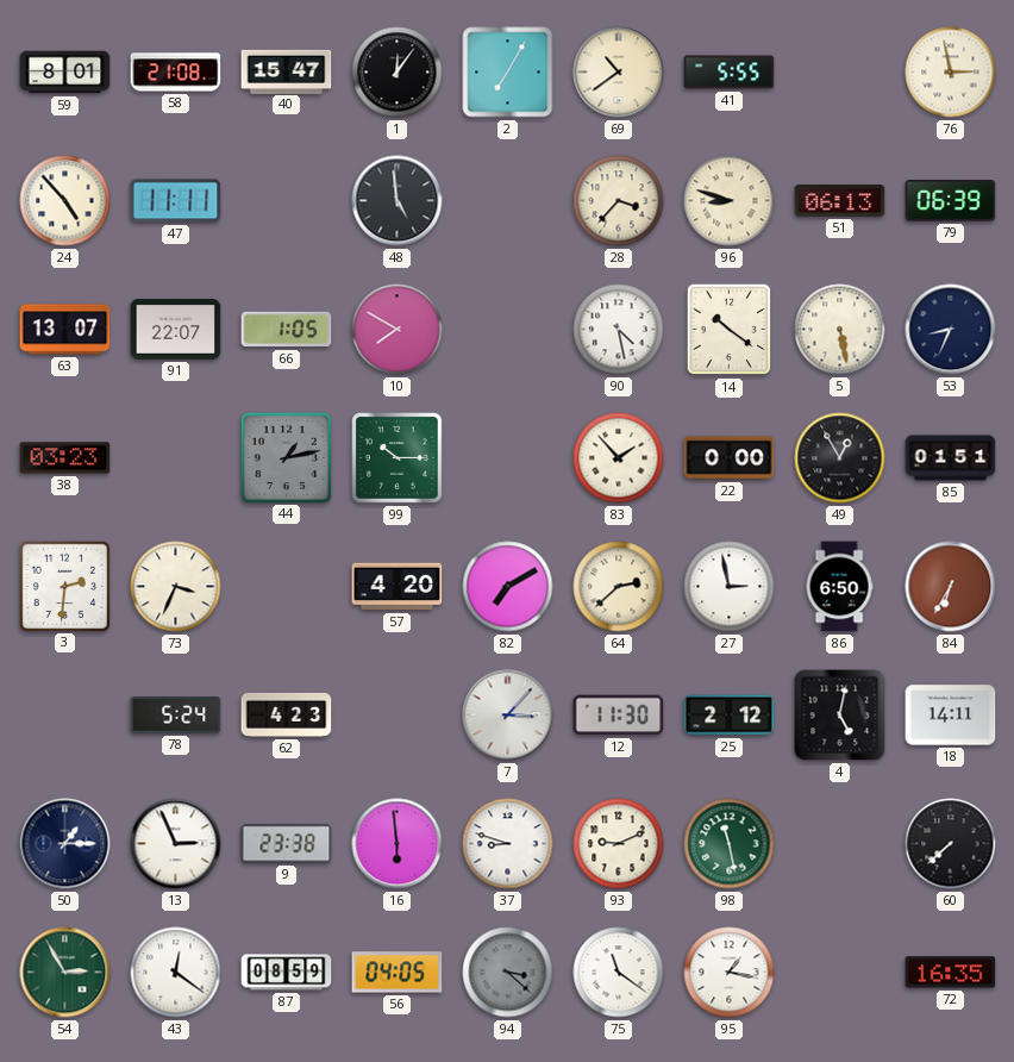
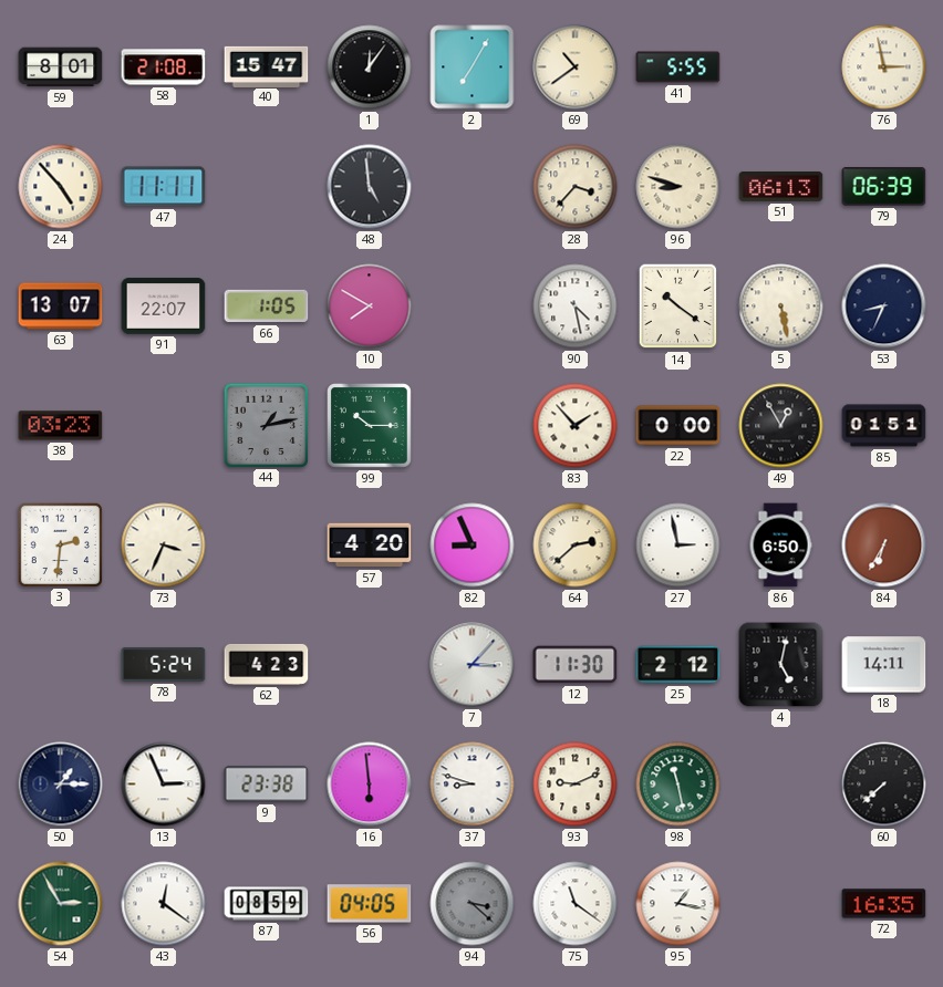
82: 7:10 -> 8:56
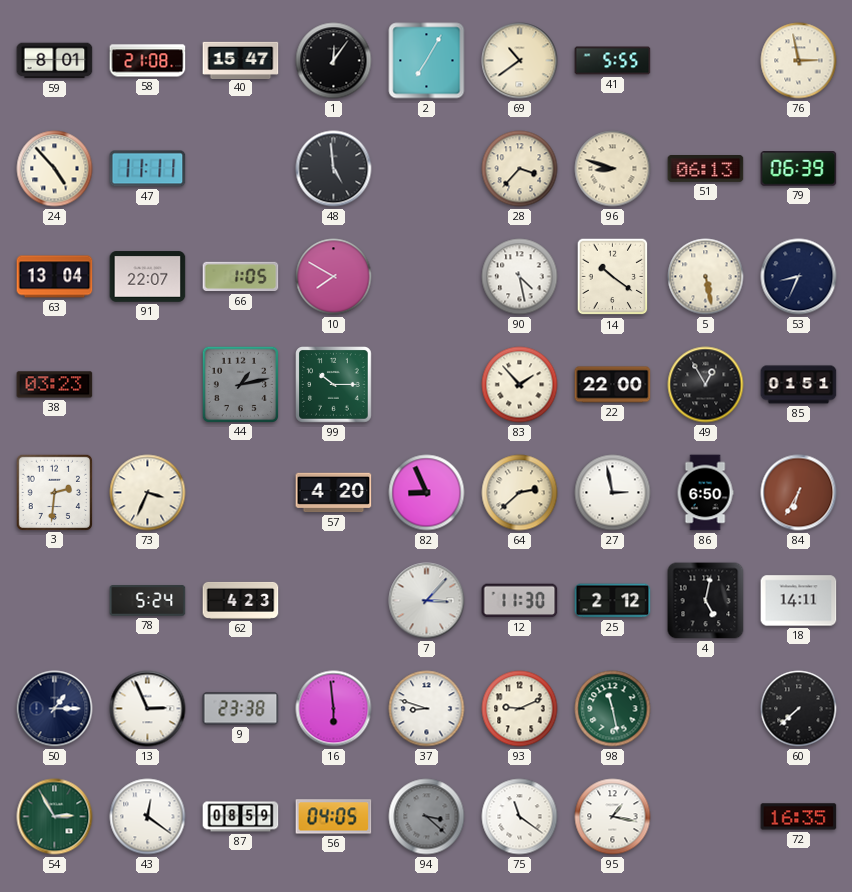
63: 13:07 -> 13:04
22: 0:00 -> 22:00
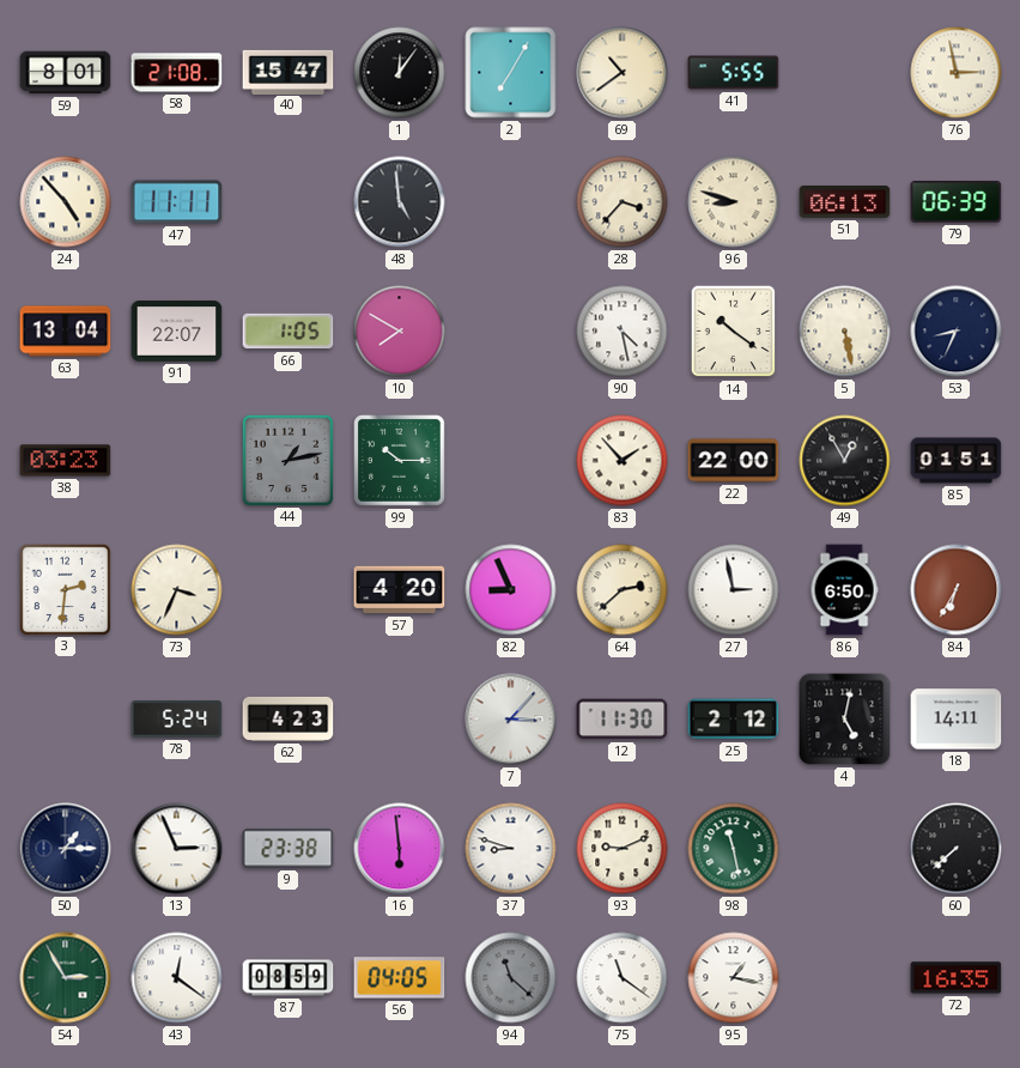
94: 3:22 -> 11:22
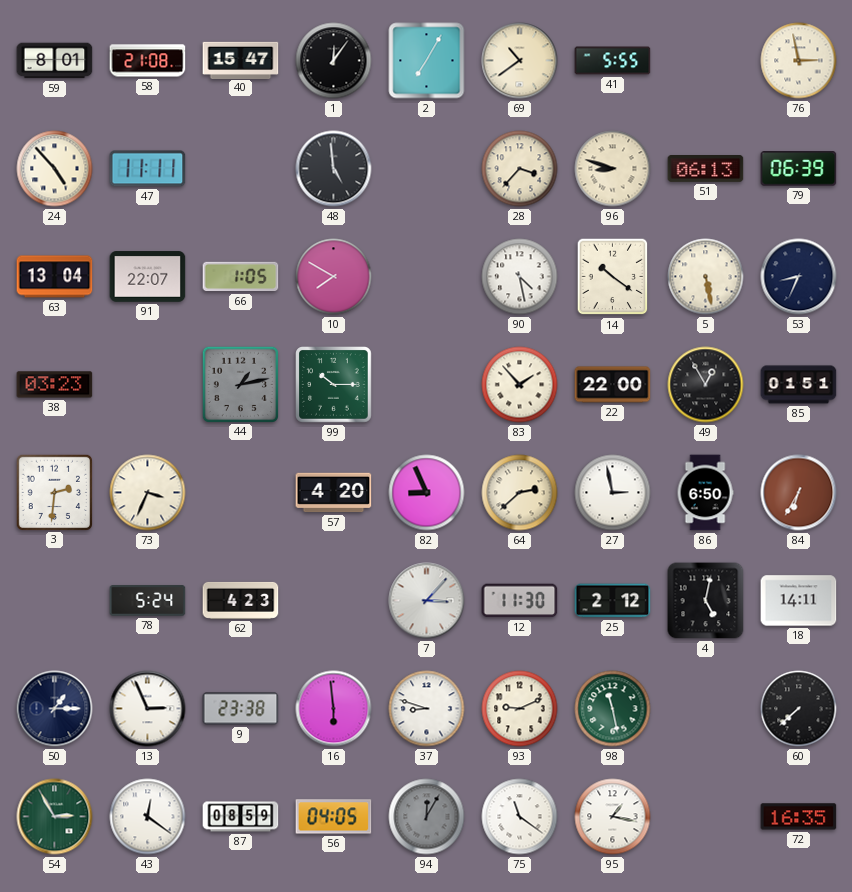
94: 11:22 -> 12:05
